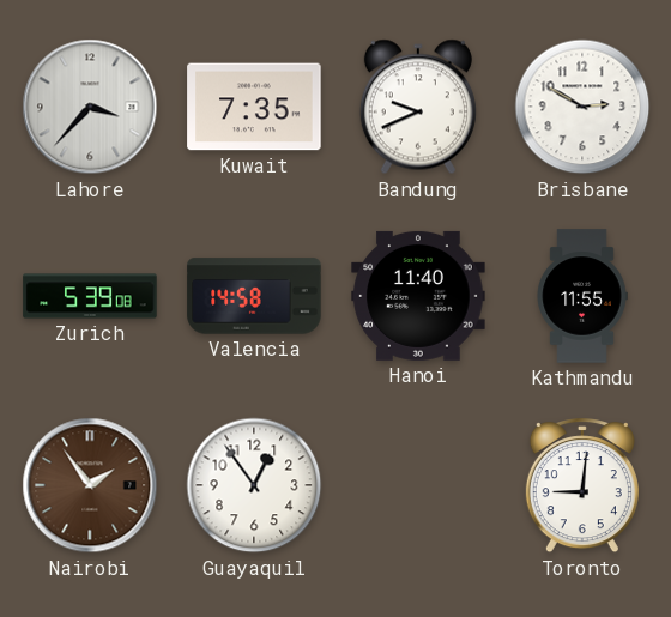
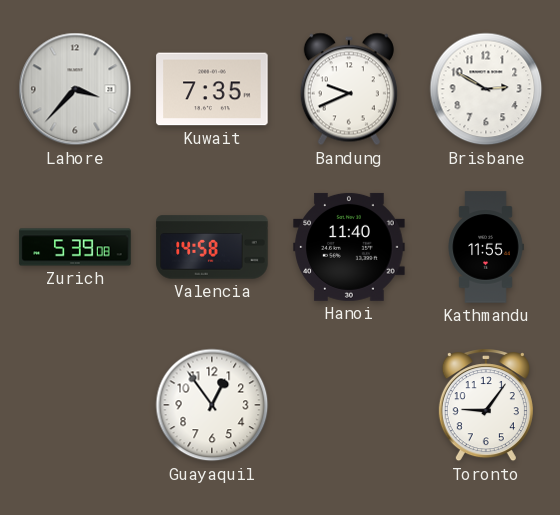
Nairobi: 1:54 -> none
Toronto: 9:01 -> 9:06
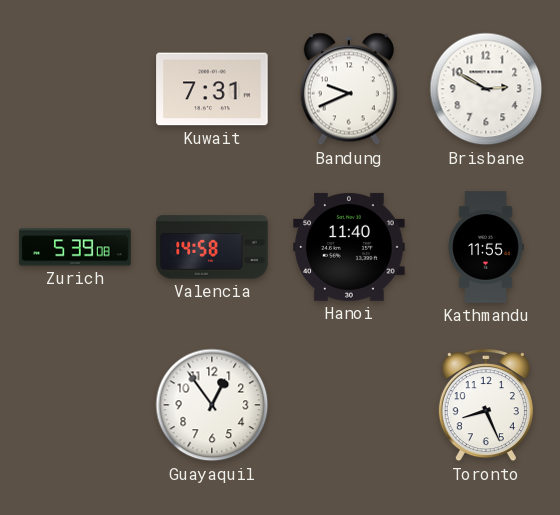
Lahore: 3:37 -> none
Kuwait: 7:35 -> 7:31
Toronto: 9:06 -> 8:26
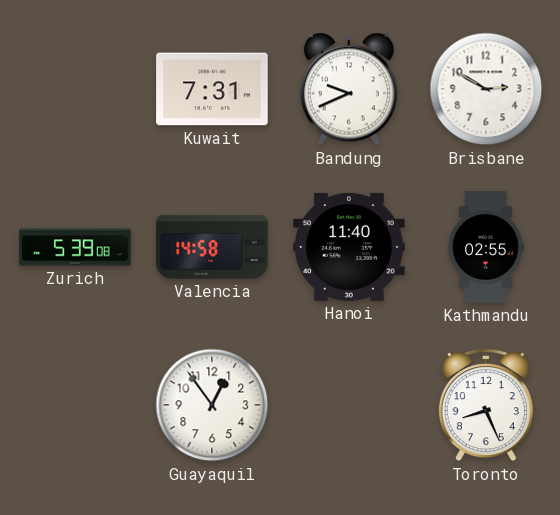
Kathmandu: 11:55 -> 02:55
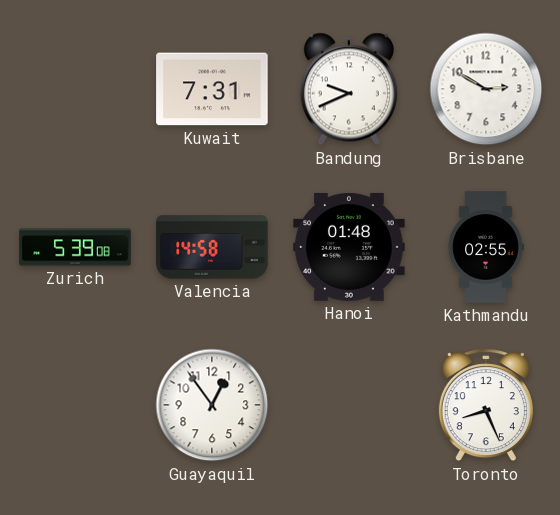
Hanoi: 11:40 -> 01:48
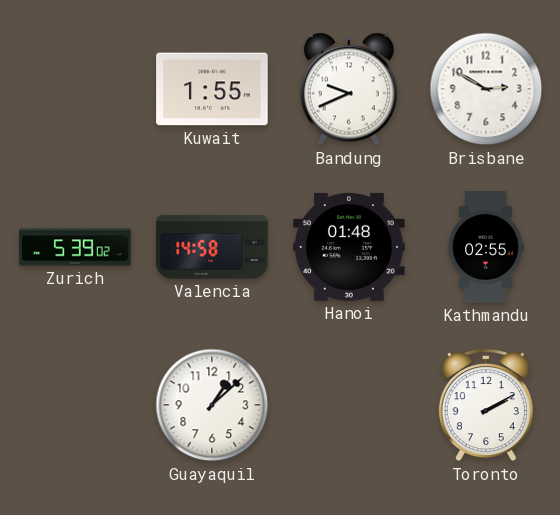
Kuwait: 7:31 -> 1:55
Zurich: 5:39:08 -> 5:39:02
Guayaquil: 12:54 -> 1:08
Toronto: 8:26 -> 2:10
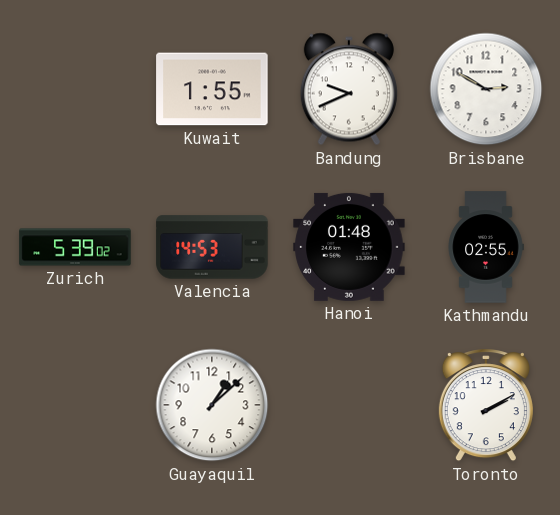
Valencia: 14:58 -> 14:53
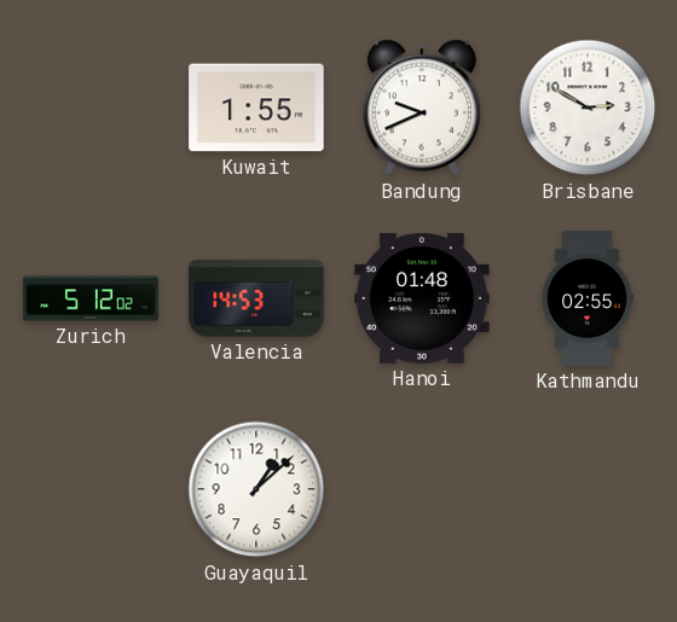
Zurich: 5:39 -> 5:12
Toronto: 2:10 -> none
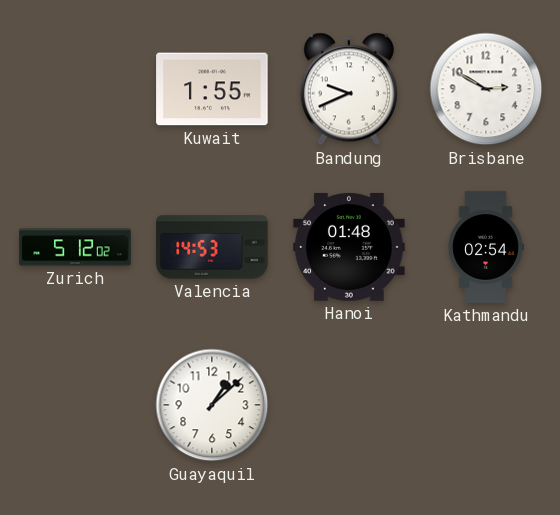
Kathmandu: 02:55 -> 02:54
